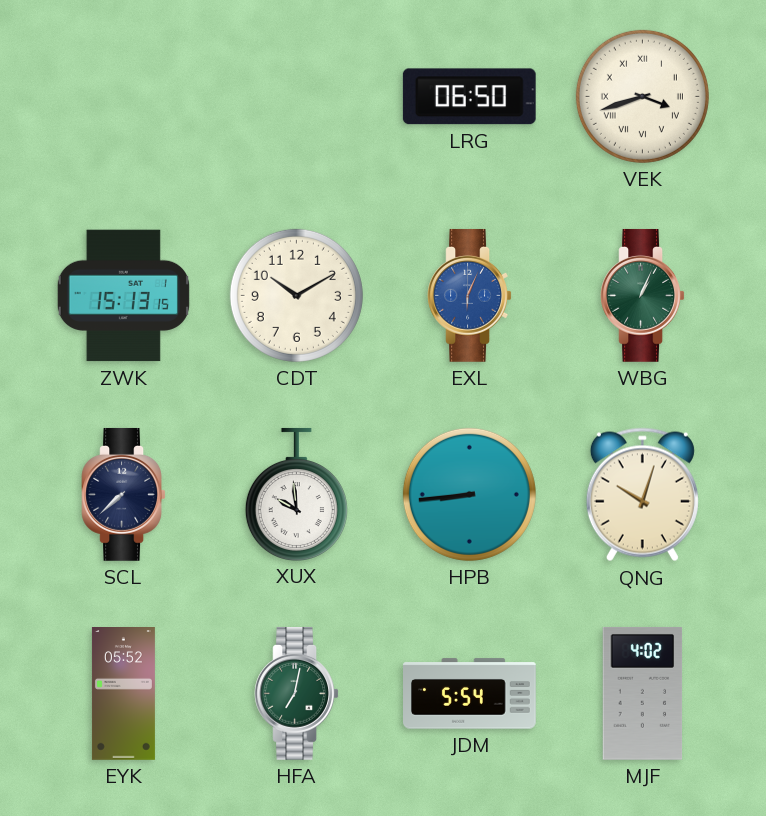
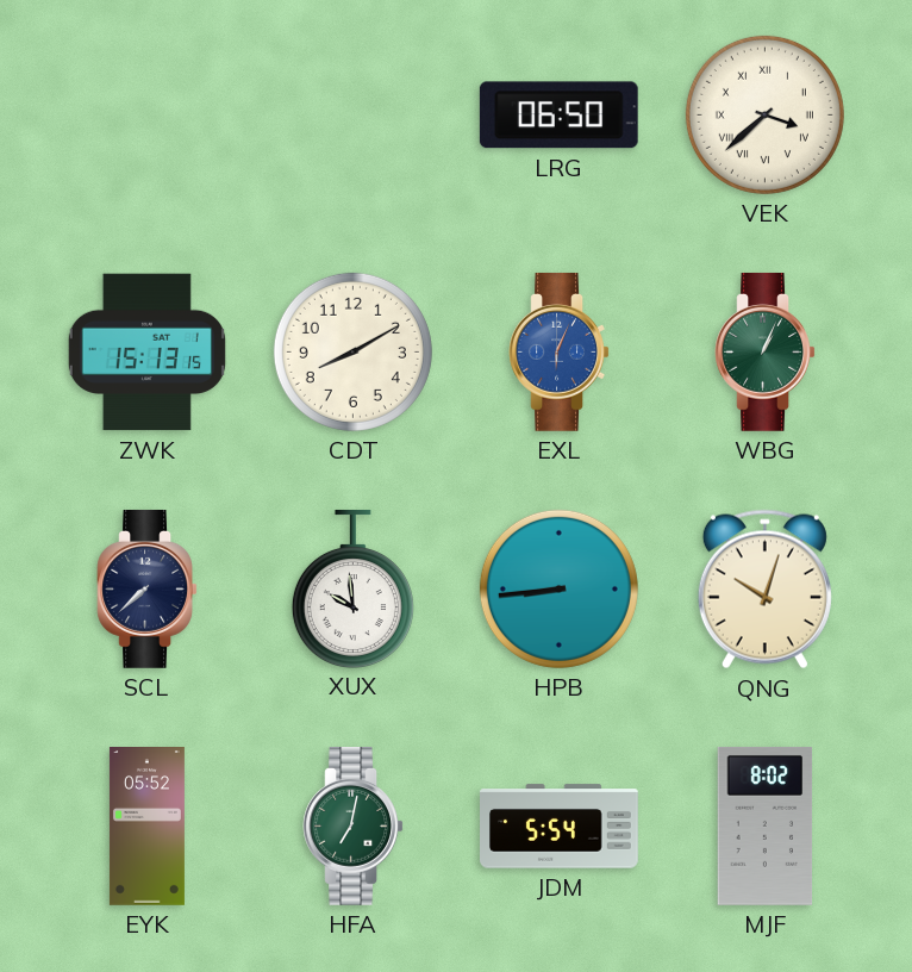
VEK: 3:42 -> 3:38
CDT: 10:10 -> 8:10
MJF: 4:02 -> 8:02
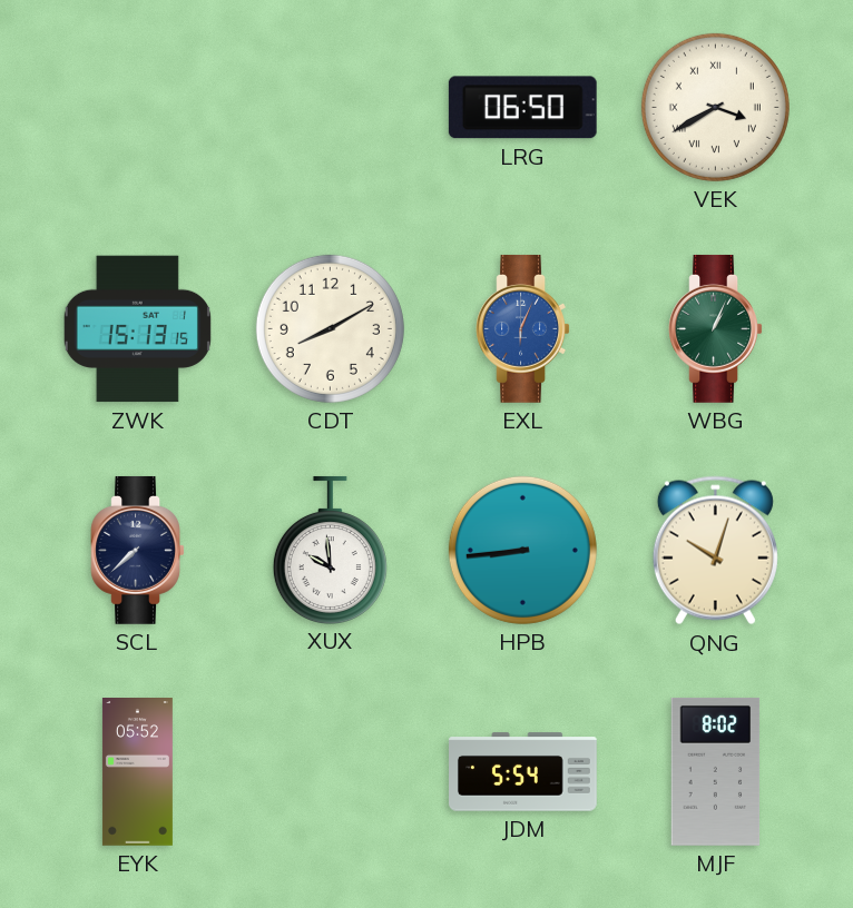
VEK: 3:38 -> 3:40
HFA: 7:02 -> none
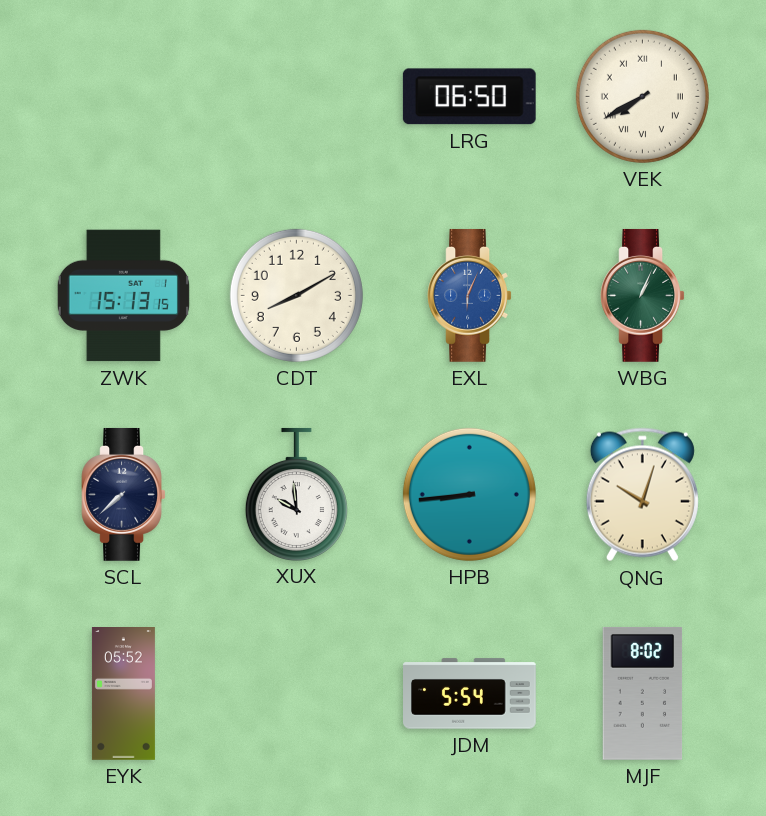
VEK: 3:40 -> 7:40
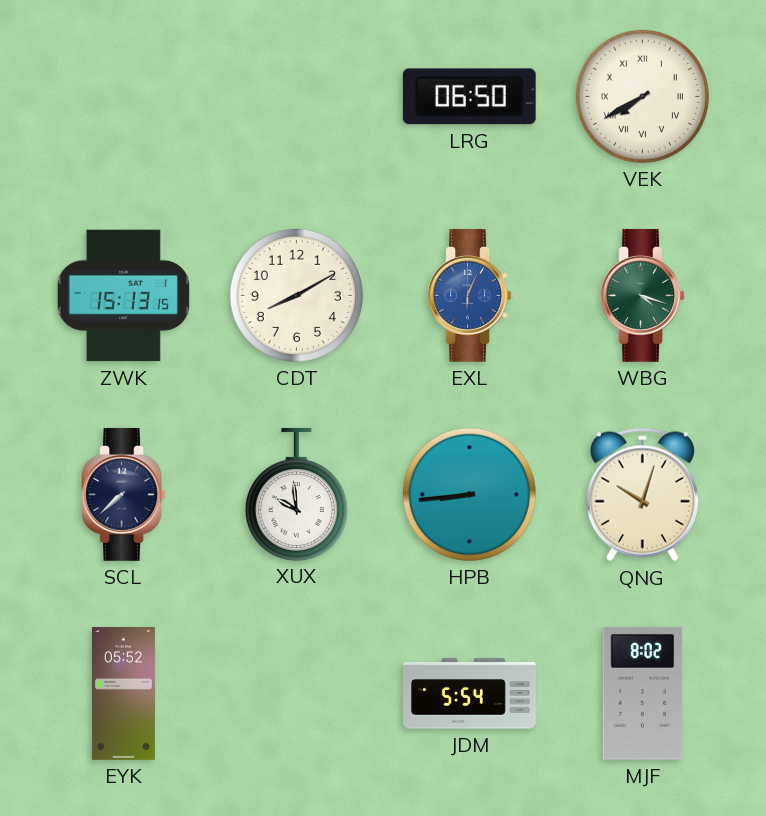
WBG: 1:04 -> 4:18
